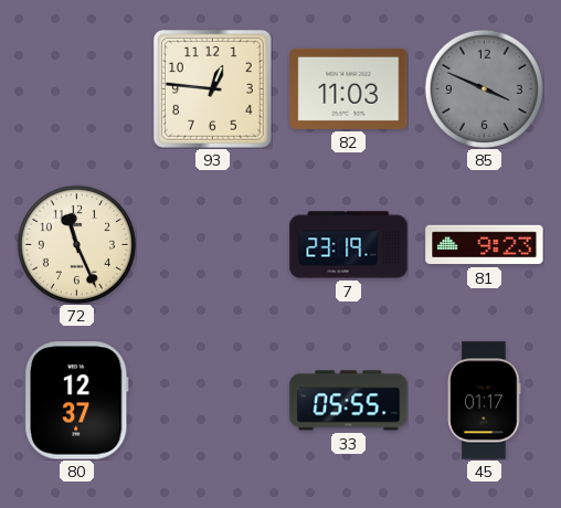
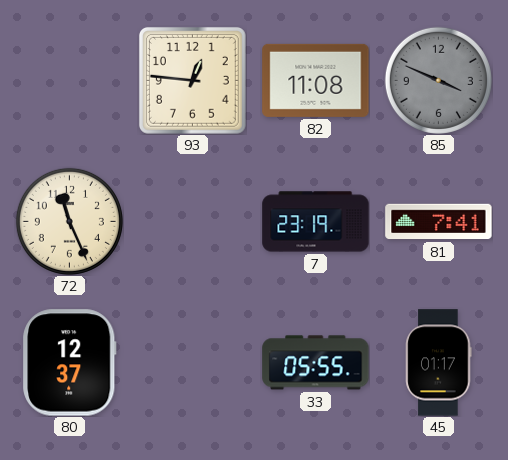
82: 11:03 -> 11:08
81: 9:23 -> 7:41
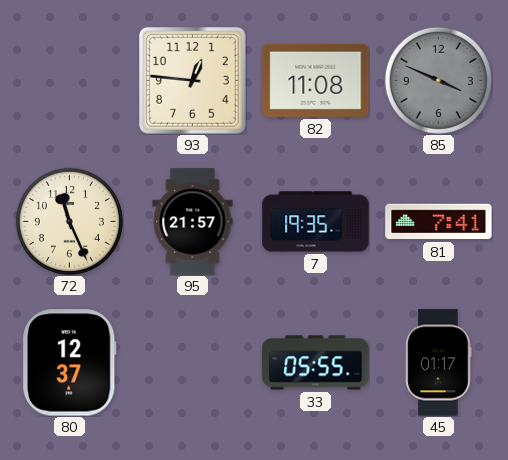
95: none -> 21:57
7: 23:19 -> 19:35
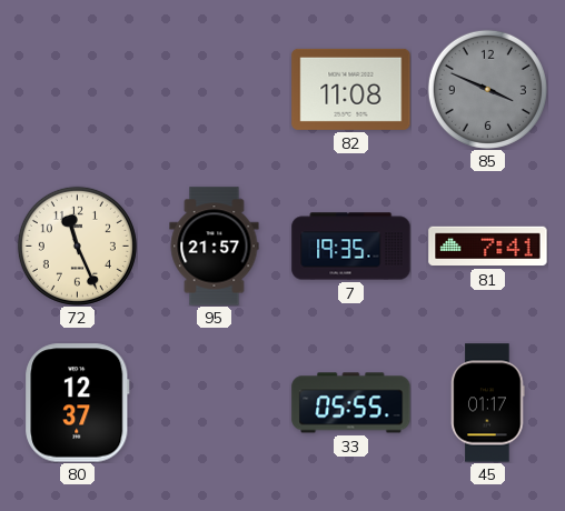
93: 12:46 -> none
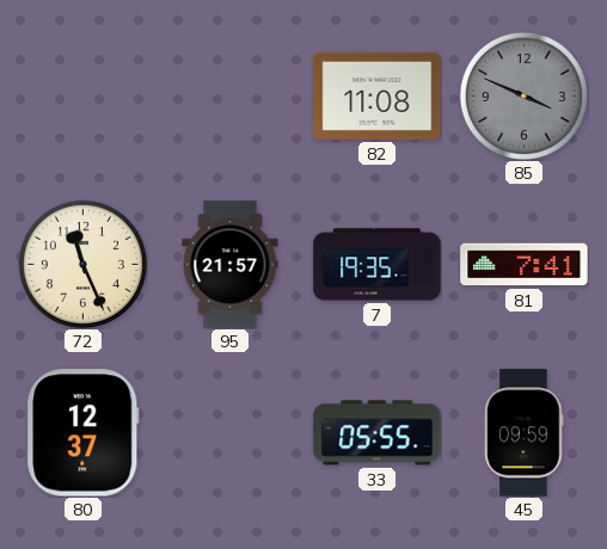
45: 01:17 -> 09:59
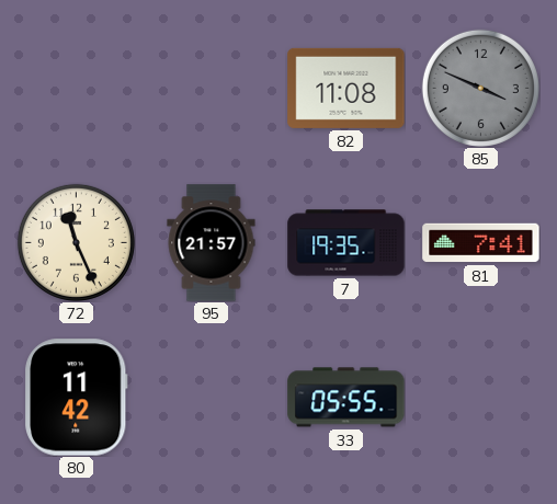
80: 12:37 -> 11:42
45: 09:59 -> none
